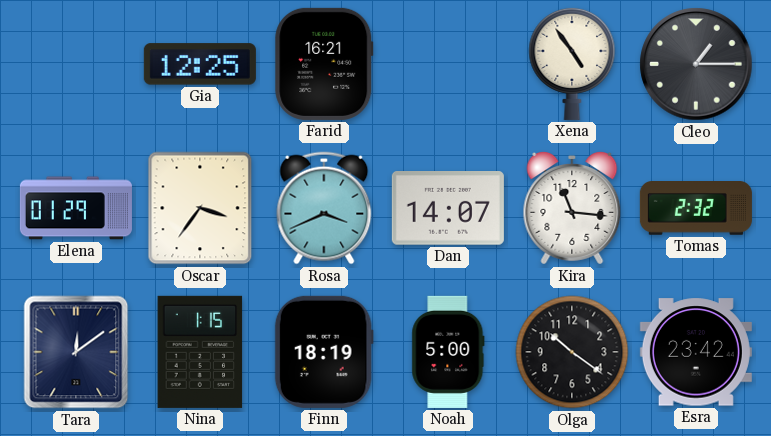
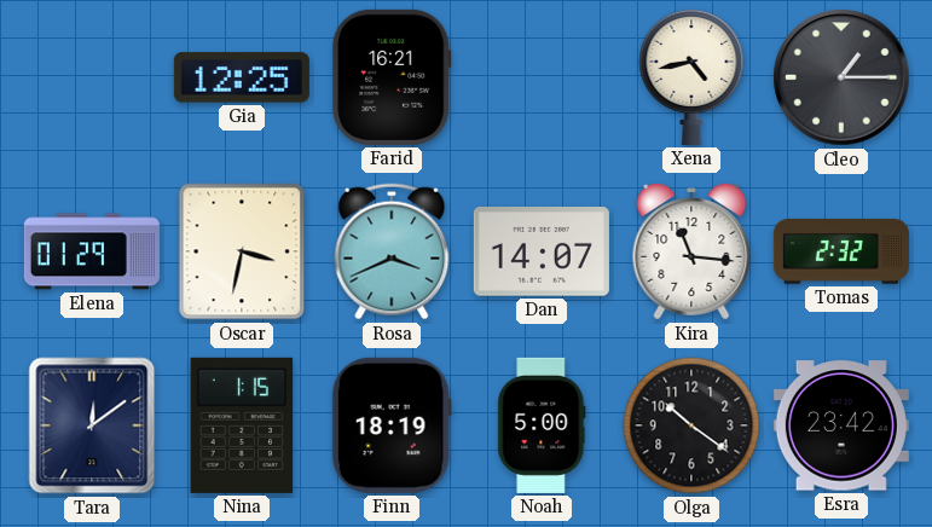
Xena: 4:54 -> 4:43
Oscar: 3:36 -> 3:32
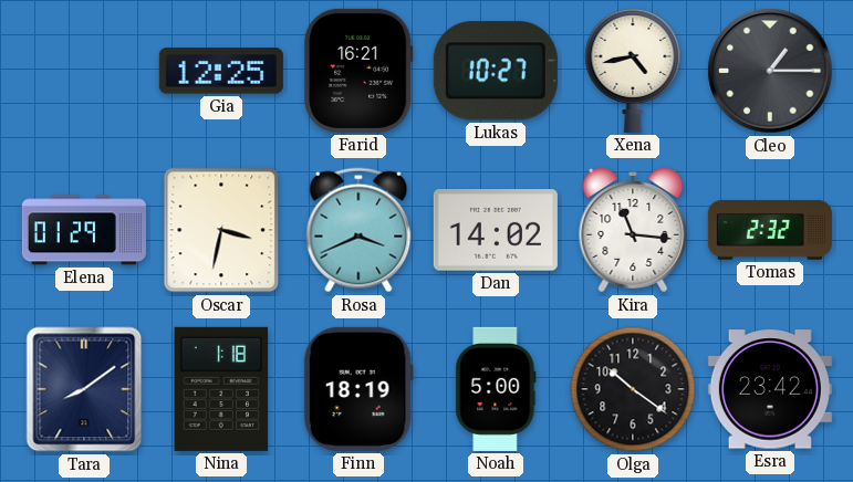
Lukas: none -> 10:27
Dan: 14:07 -> 14:02
Tara: 12:09 -> 8:09
Nina: 1:15 -> 1:18
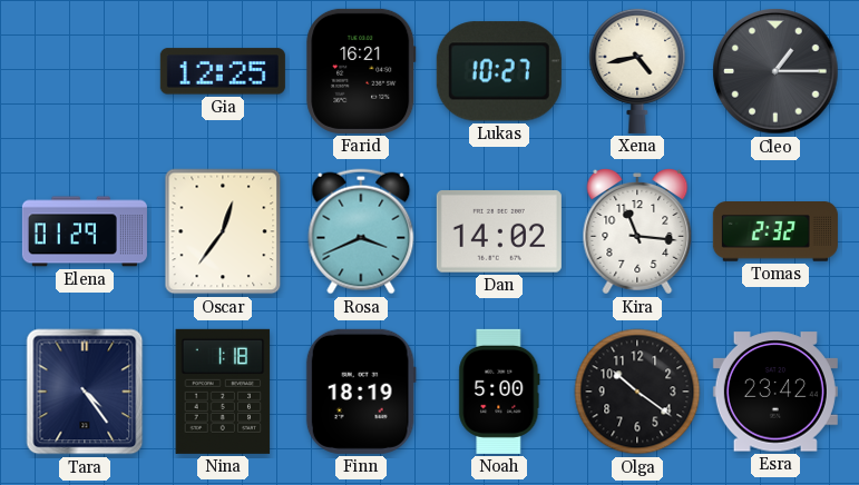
Oscar: 3:32 -> 12:36
Tara: 8:09 -> 4:24
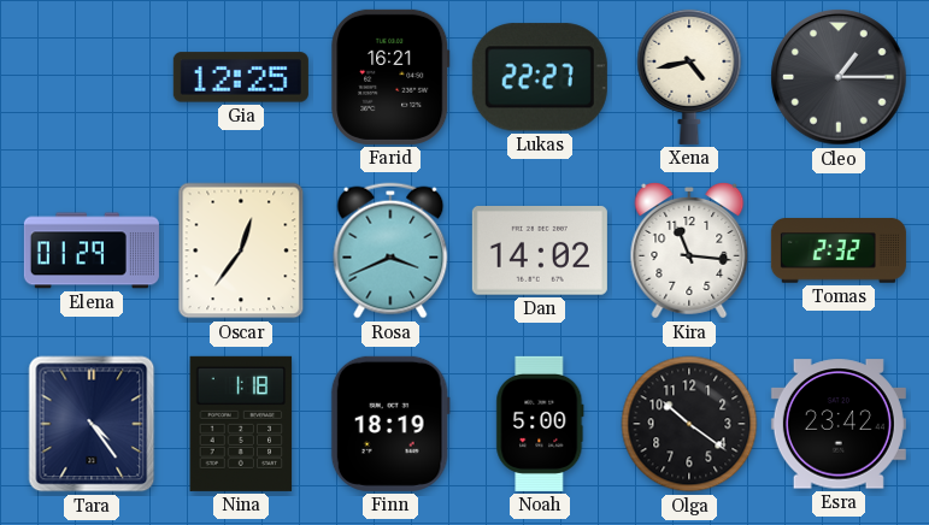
Lukas: 10:27 -> 22:27
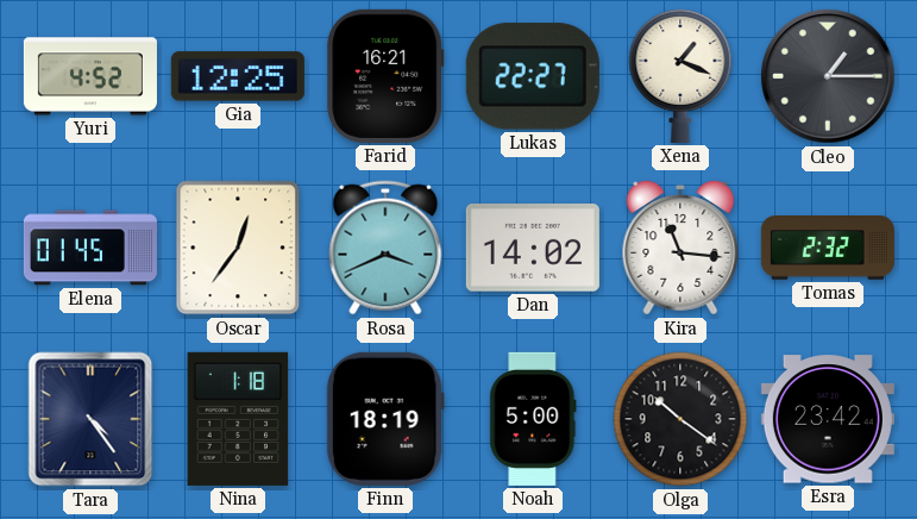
Yuri: none -> 4:52
Xena: 4:43 -> 1:19
Elena: 01:29 -> 01:45
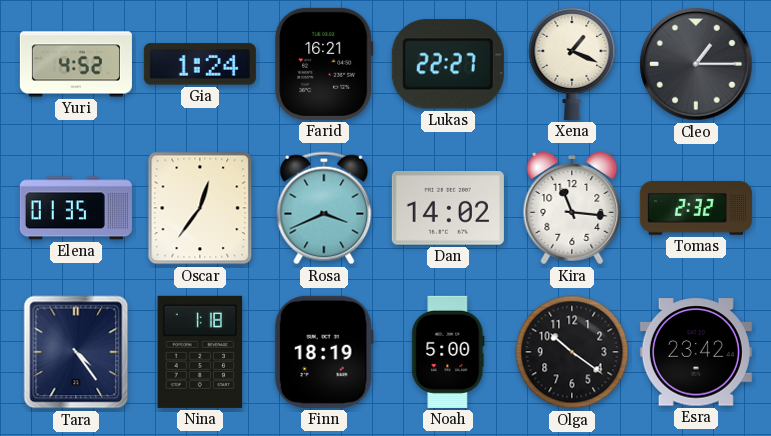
Gia: 12:25 -> 1:24
Elena: 01:45 -> 01:35
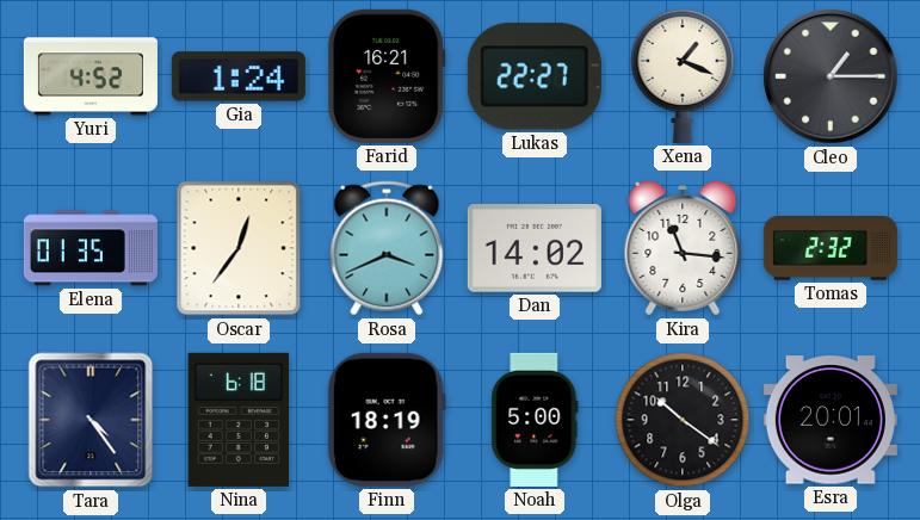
Nina: 1:18 -> 6:18
Esra: 23:42 -> 20:01
